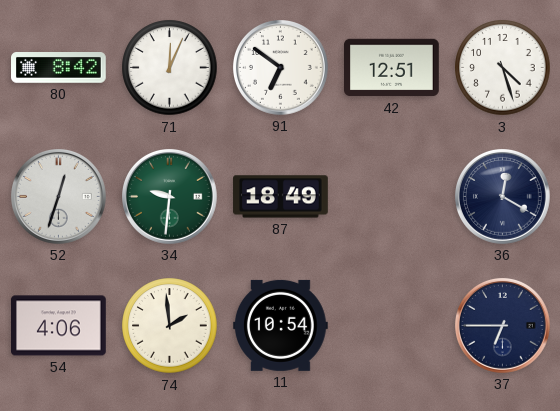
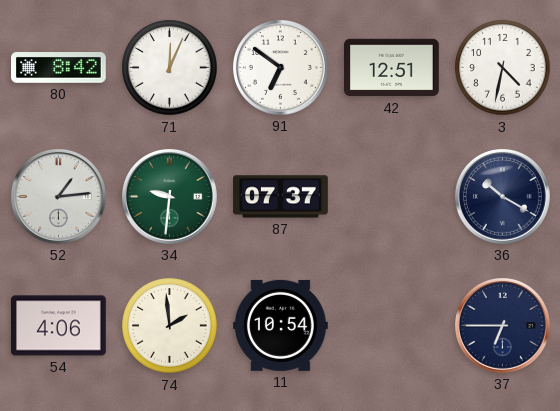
3: 4:27 -> 4:32
52: 12:33 -> 1:14
87: 18:49 -> 07:37
36: 12:20 -> 10:20
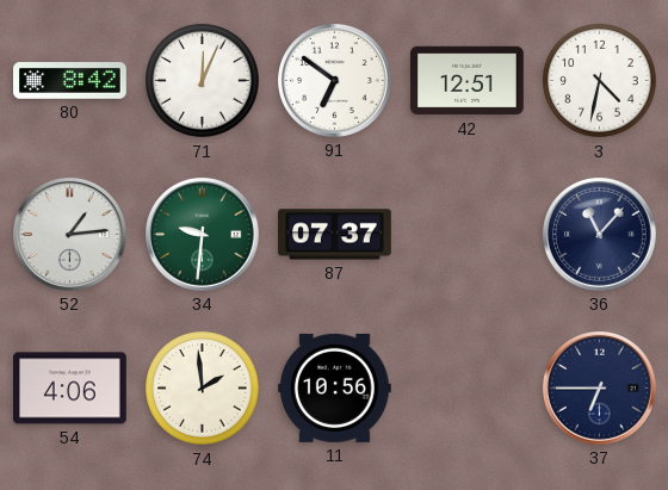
36: 10:20 -> 11:07
11: 10:54 -> 10:56
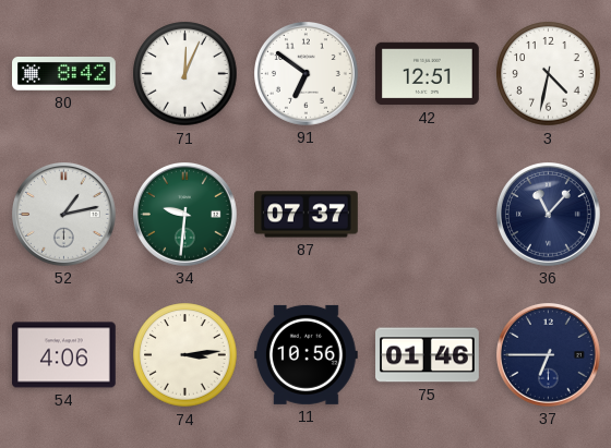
52: 1:14 -> 1:13
74: 1:59 -> 3:14
75: none -> 01:46
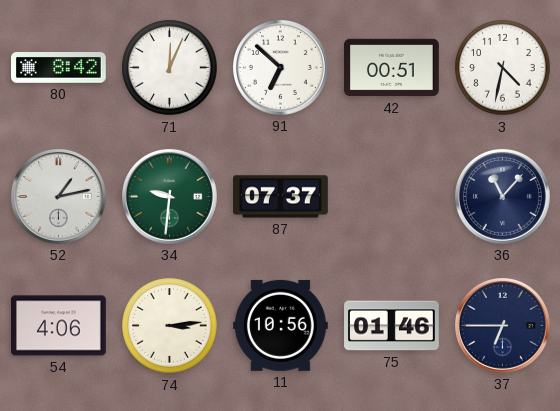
91: 6:51 -> 6:52
42: 12:51 -> 00:51
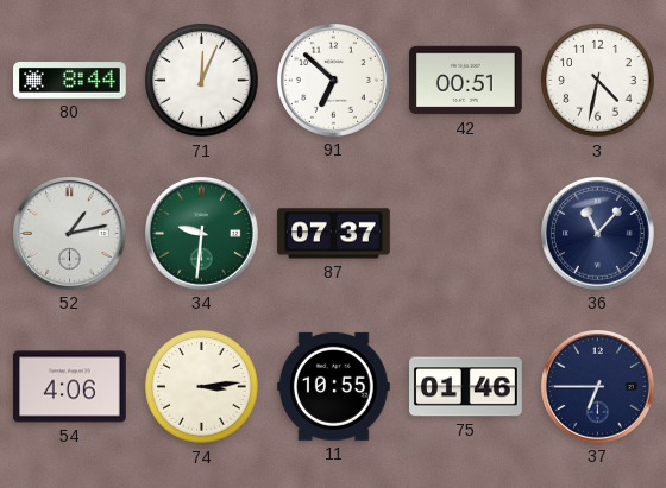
80: 8:42 -> 8:44
11: 10:56 -> 10:55
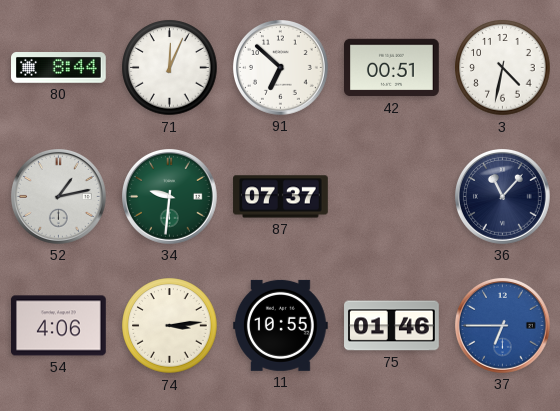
37 dial: navy -> blue
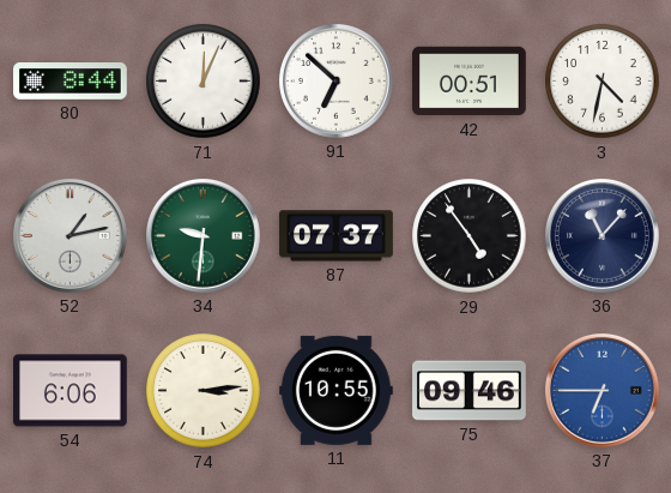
29: none -> 4:54
54: 4:06 -> 6:06
75: 01:46 -> 09:46
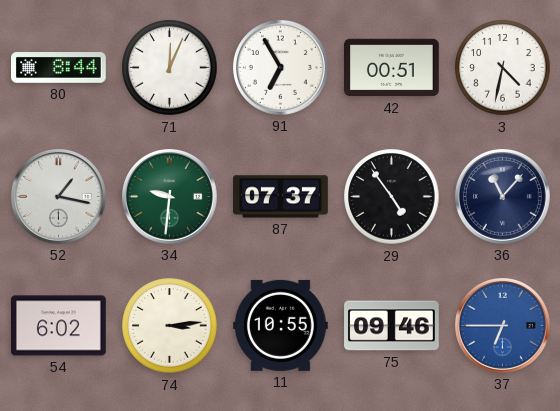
91: 6:52 -> 6:55
52: 1:13 -> 1:17
54: 6:06 -> 6:02
